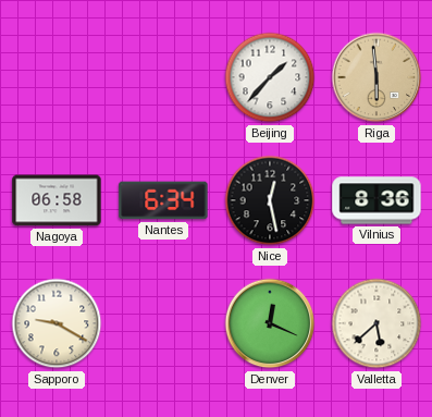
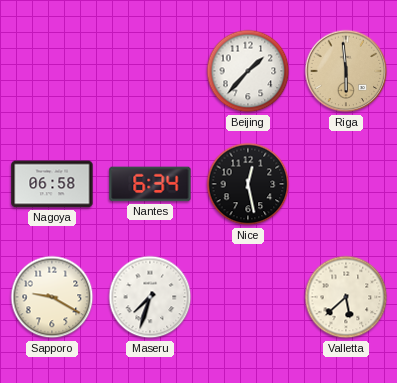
Vilnius: 8:36 -> none
Maseru: none -> 7:33
Denver: 12:19 -> none
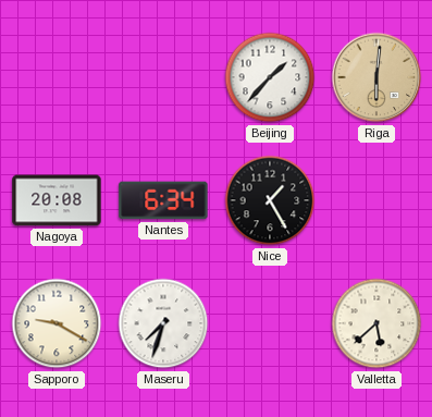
Riga: 5:59 -> 6:01
Nagoya: 06:58 -> 20:08
Nice: 12:28 -> 1:25
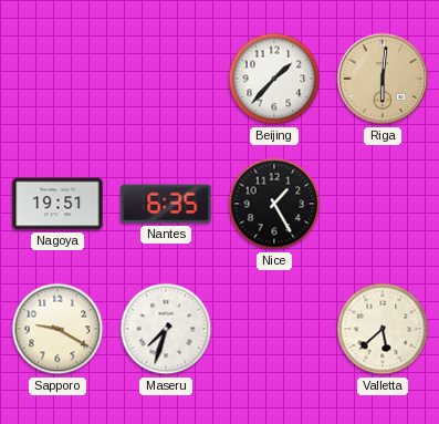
Nagoya: 20:08 -> 19:51
Nantes: 6:34 -> 6:35
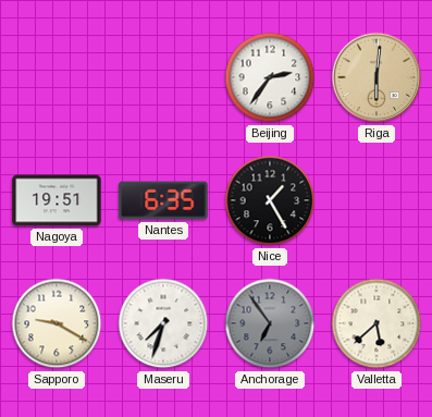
Beijing: 1:37 -> 2:36
Anchorage: none -> 6:54
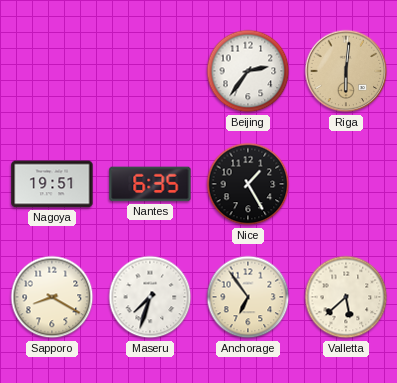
Sapporo: 9:20 -> 8:20
Anchorage dial: grey -> cream
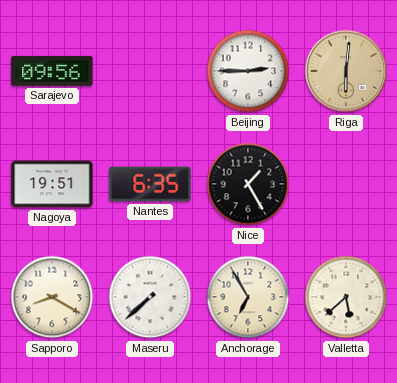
Sarajevo: none -> 09:56
Beijing: 2:36 -> 2:45
Maseru: 7:33 -> 7:38
Anchorage: 6:54 -> 6:55
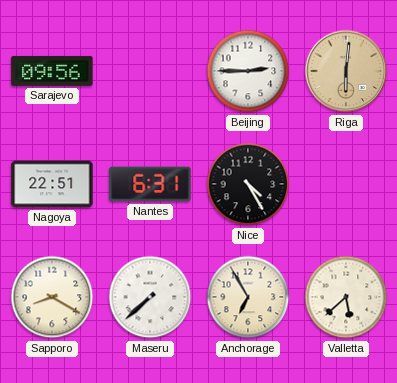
Nagoya: 19:51 -> 22:51
Nantes: 6:35 -> 6:31
Nice: 1:25 -> 4:25
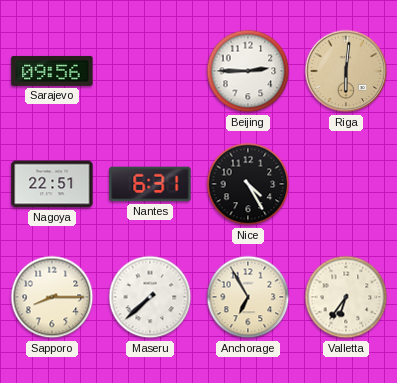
Sapporo: 8:20 -> 8:15
Valletta: 5:38 -> 6:36
